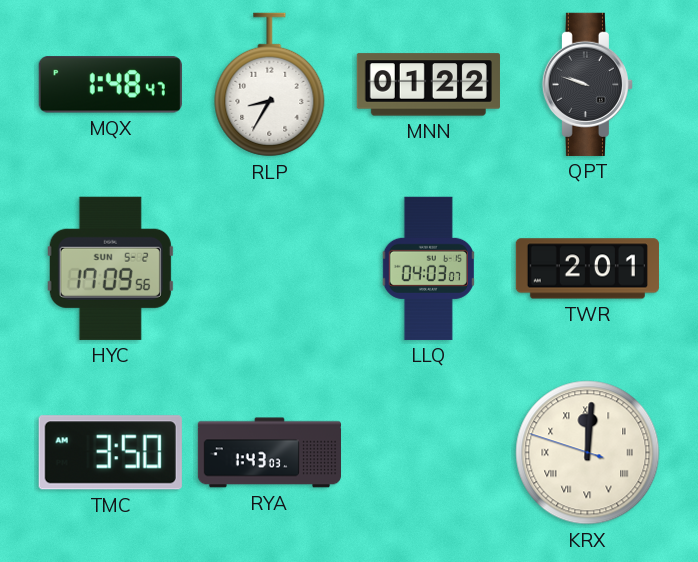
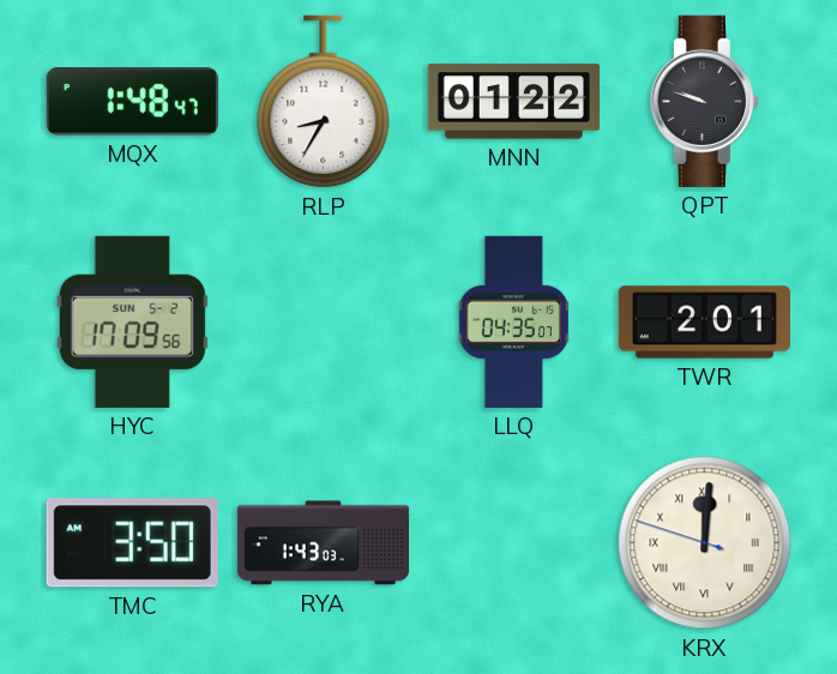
LLQ: 04:03 -> 04:35
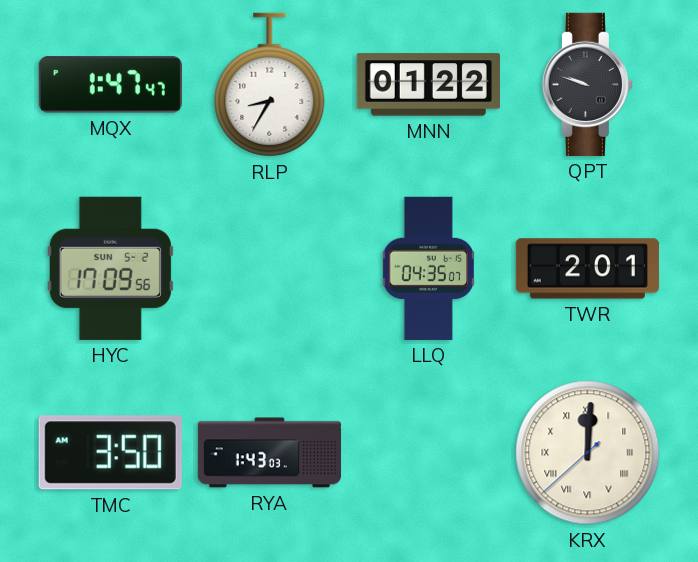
MQX: 1:48 -> 1:47
KRX: 12:00:48 -> 12:00:38
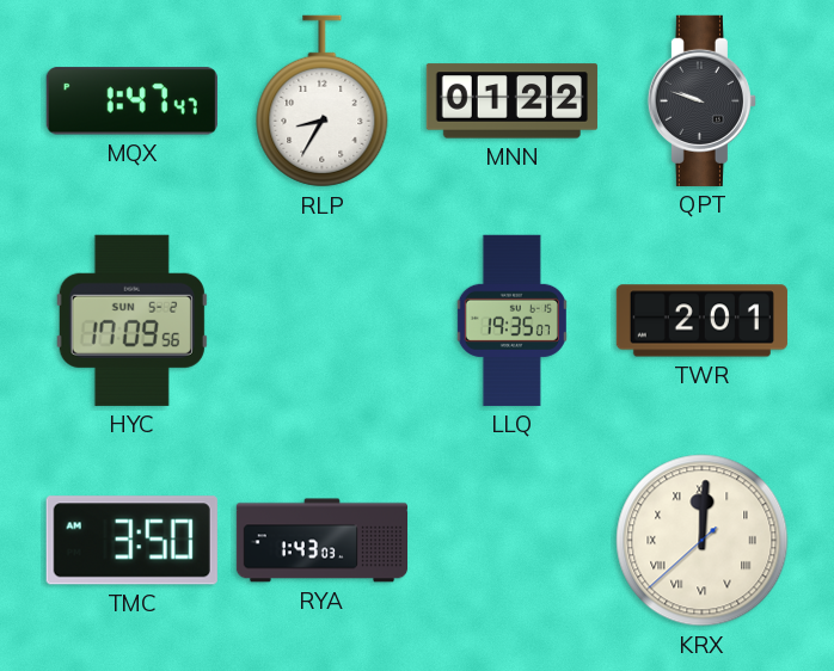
LLQ: 04:35 -> 19:35
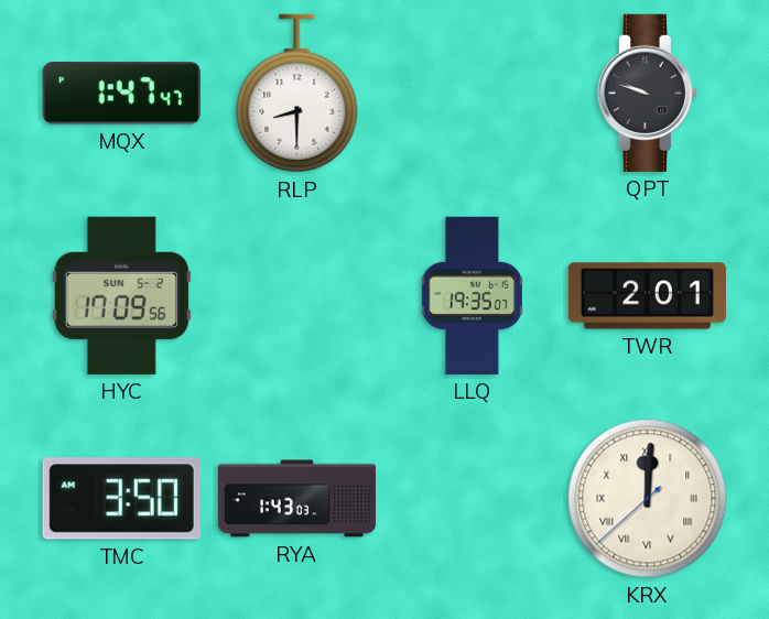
RLP: 8:35 -> 8:30
MNN: 01:22 -> none
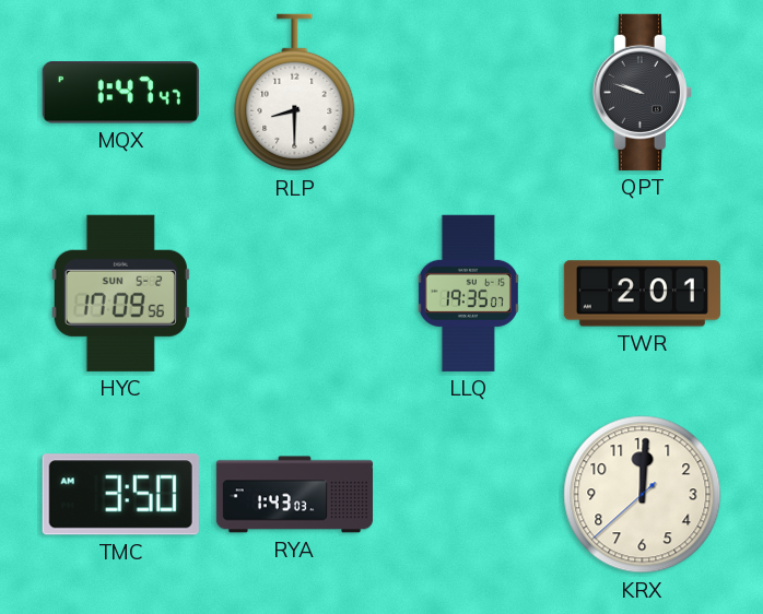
KRX numerals: Roman -> Arabic
